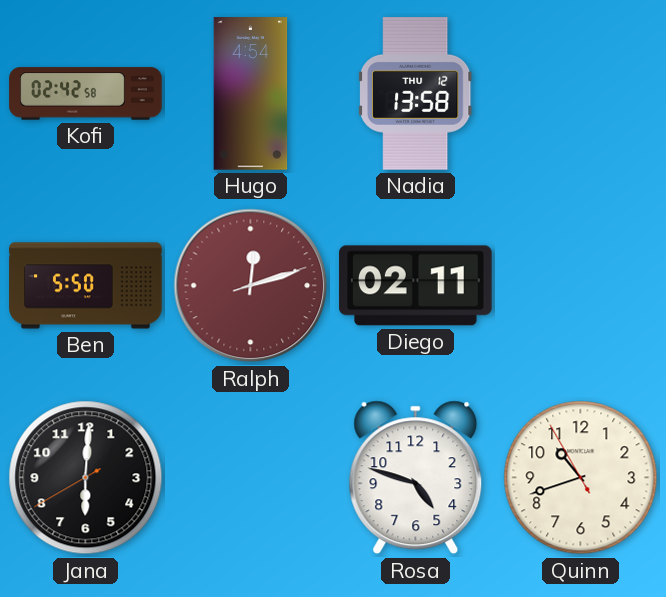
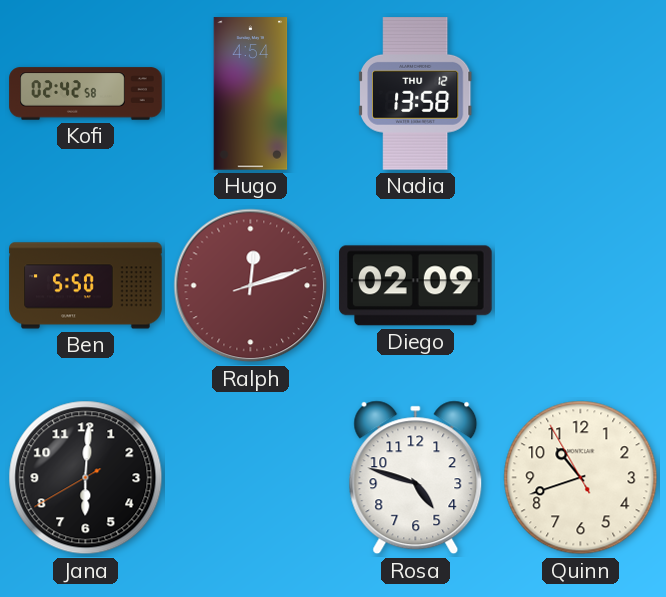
Diego: 02:11 -> 02:09
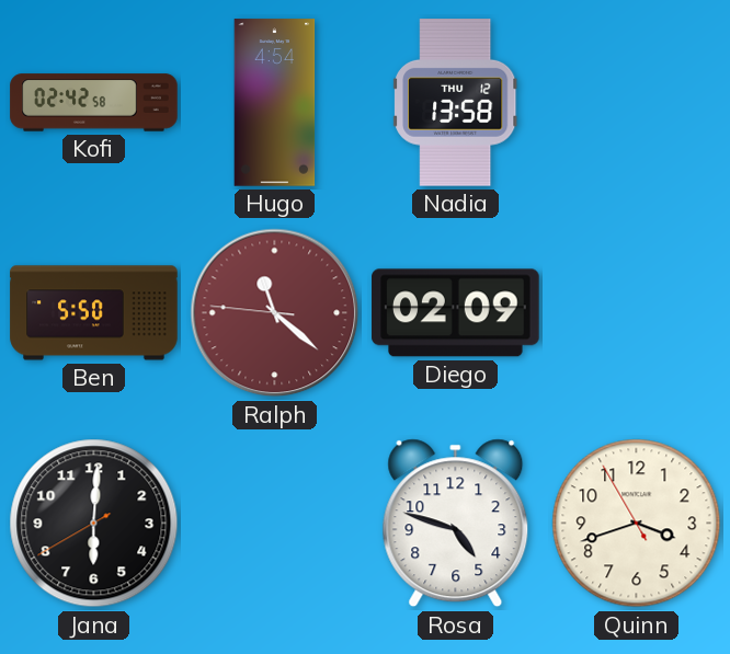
Ralph: 12:12 -> 11:21
Quinn: 10:41 -> 3:41
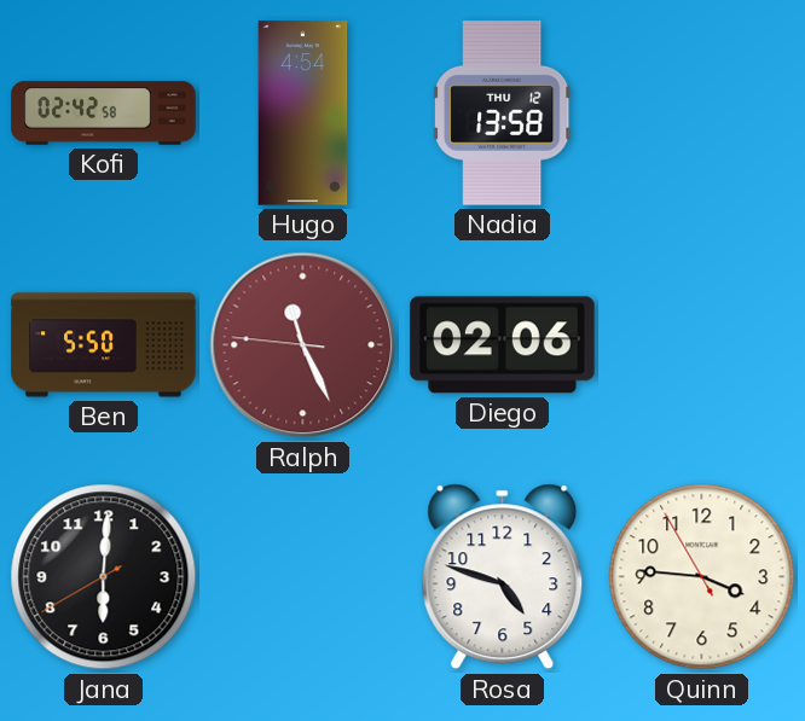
Ralph: 11:21 -> 11:25
Diego: 02:09 -> 02:06
Quinn: 3:41 -> 3:45
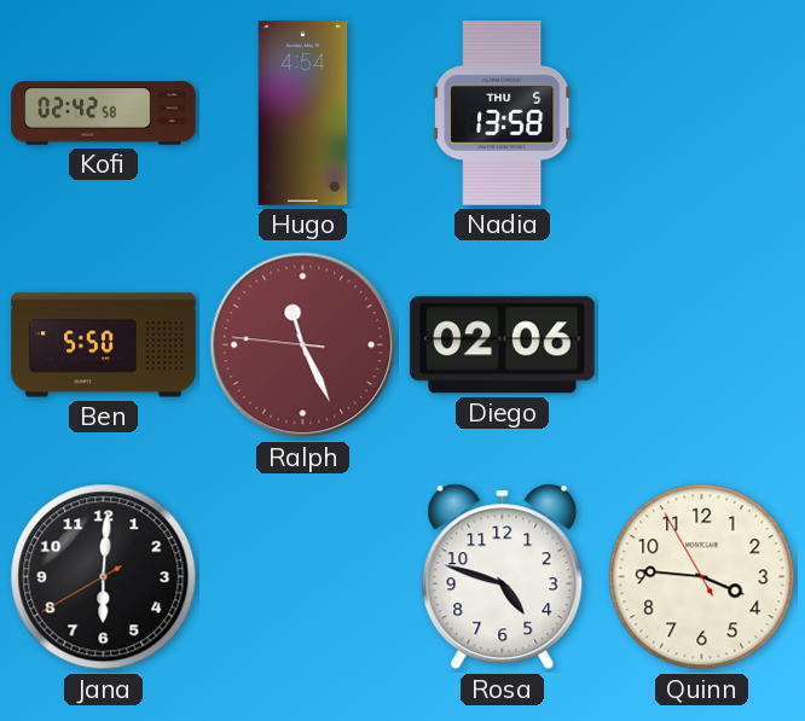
Nadia date: THU 12 -> THU 5
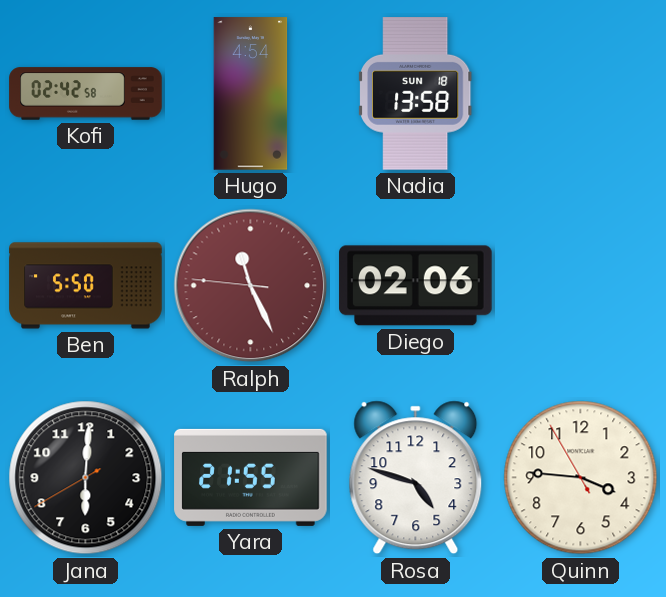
Nadia date: THU 5 -> SUN 18
Yara: none -> 21:55
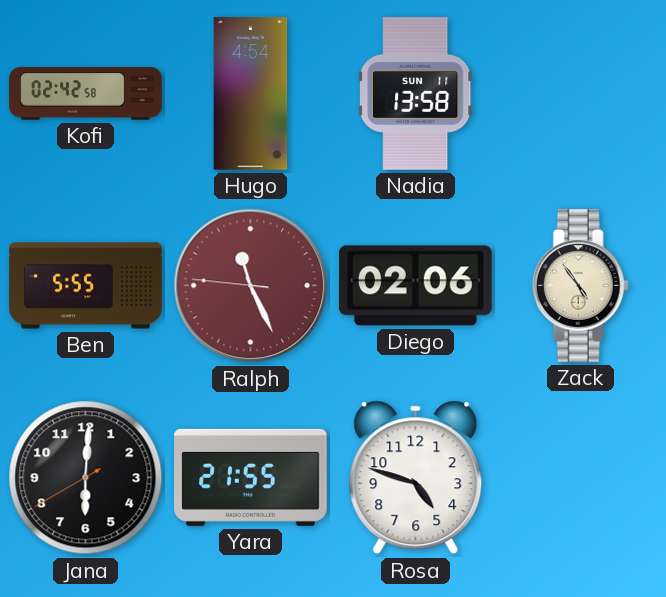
Nadia date: SUN 18 -> SUN 11
Ben: 5:50 -> 5:55
Zack: none -> 4:54
Quinn: 3:45 -> none
